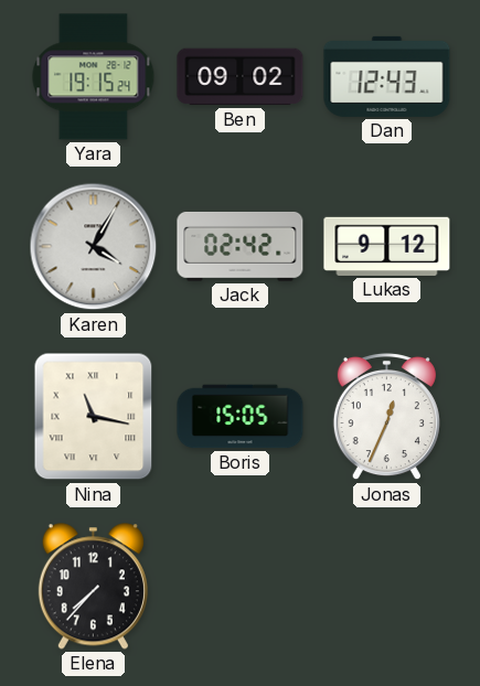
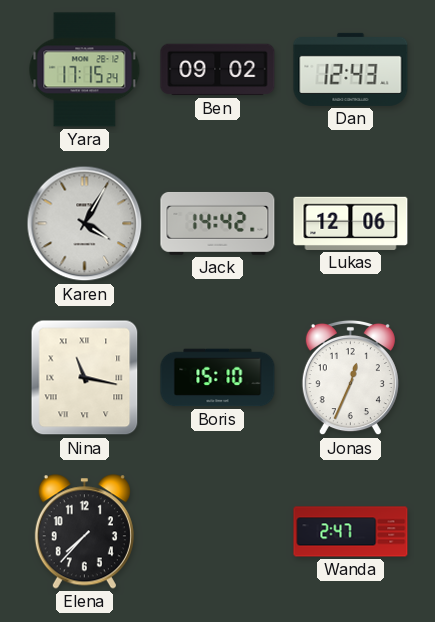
Yara: 19:15 -> 17:15
Jack: 02:42 -> 14:42
Lukas: 9:12 -> 12:06
Boris: 15:05 -> 15:10
Wanda: none -> 2:47
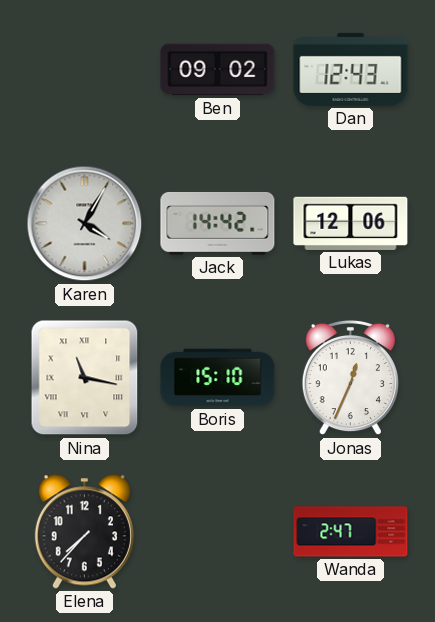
Yara: 17:15 -> none
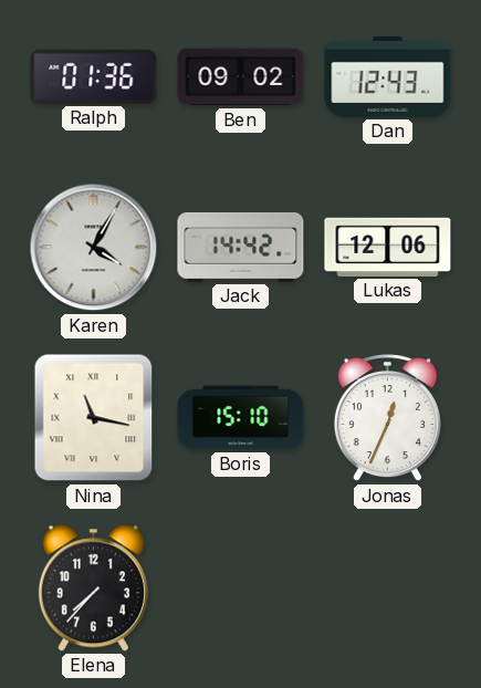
Ralph: none -> 01:36
Wanda: 2:47 -> none
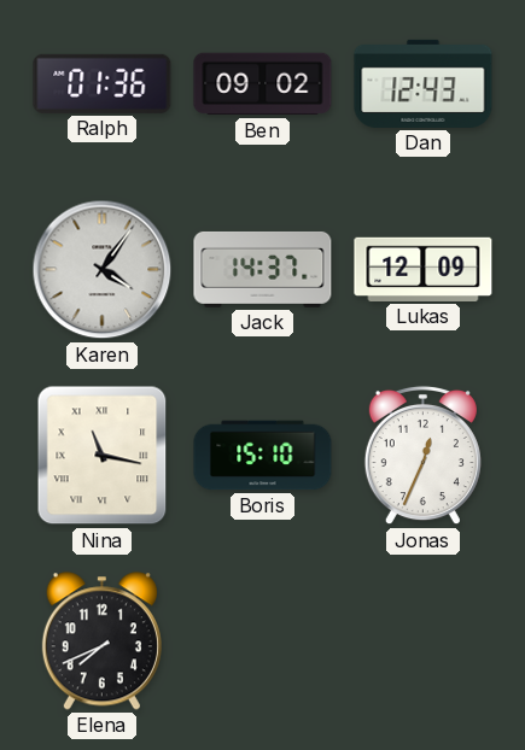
Karen: 4:05 -> 4:06
Jack: 14:42 -> 14:37
Lukas: 12:06 -> 12:09
Elena: 7:37 -> 7:41
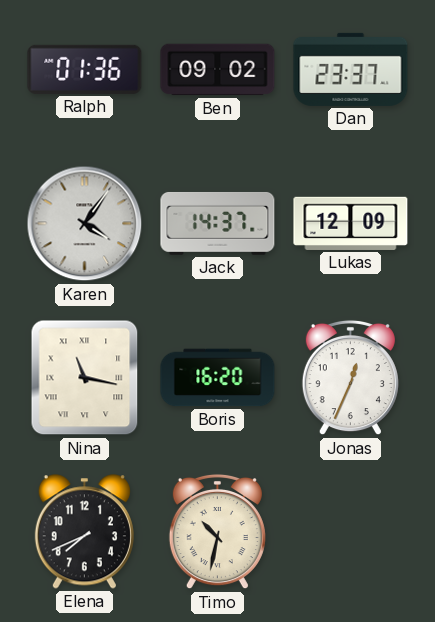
Dan: 12:43 -> 23:37
Boris: 15:10 -> 16:20
Timo: none -> 10:32
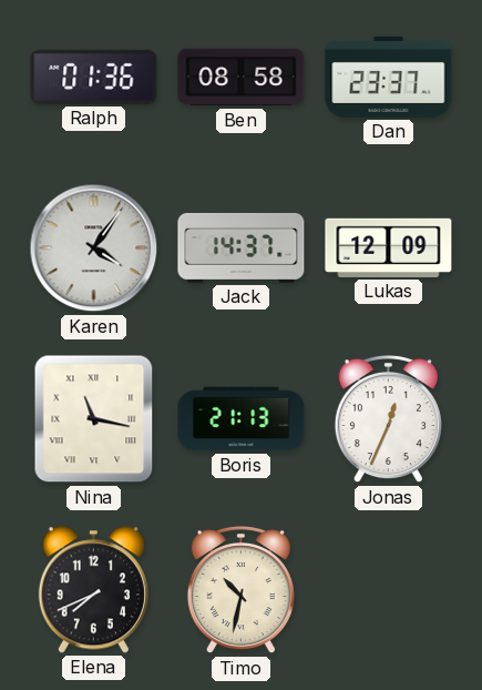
Ben: 09:02 -> 08:58
Boris: 16:20 -> 21:13
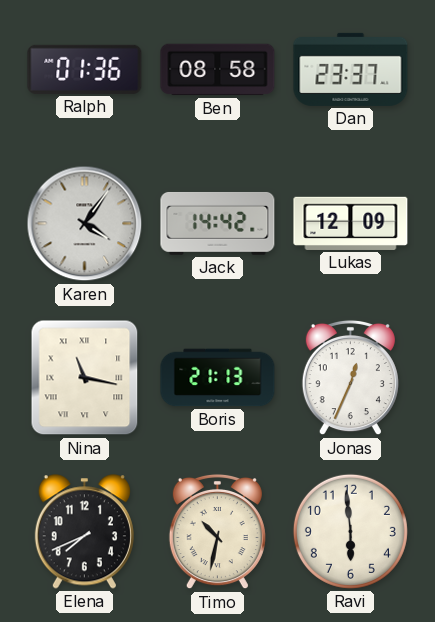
Jack: 14:37 -> 14:42
Ravi: none -> 5:59
